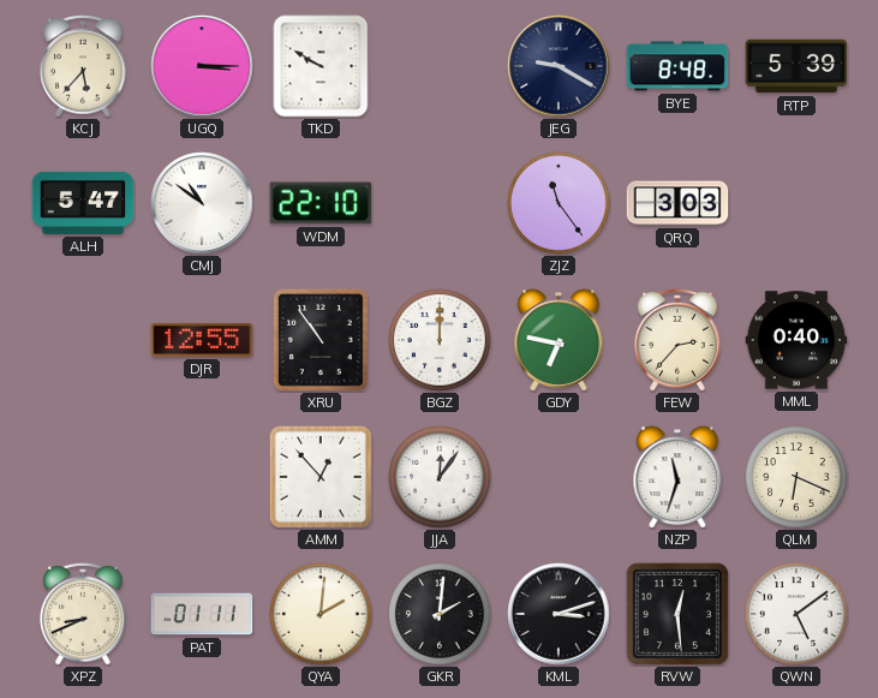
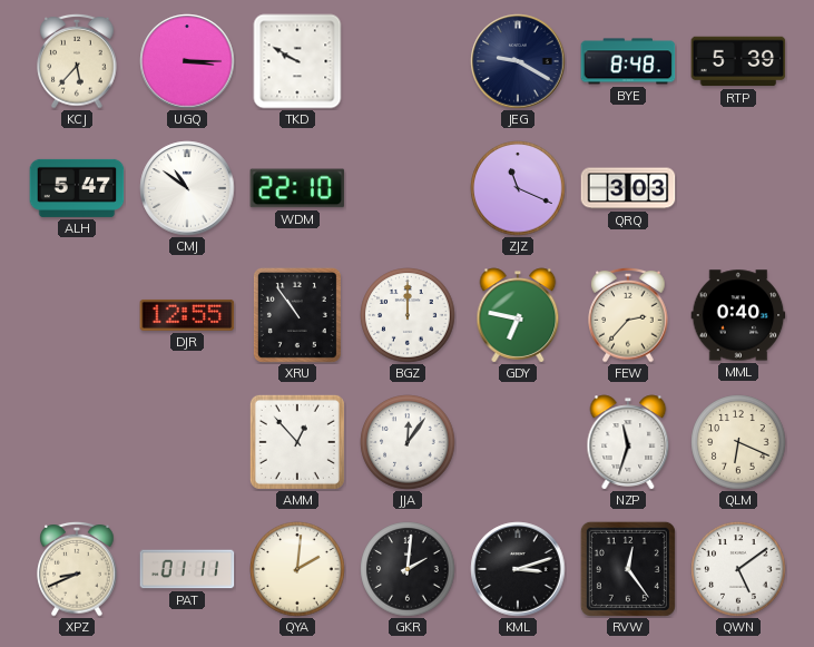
ZJZ: 11:24 -> 11:19
RVW: 12:29 -> 12:24
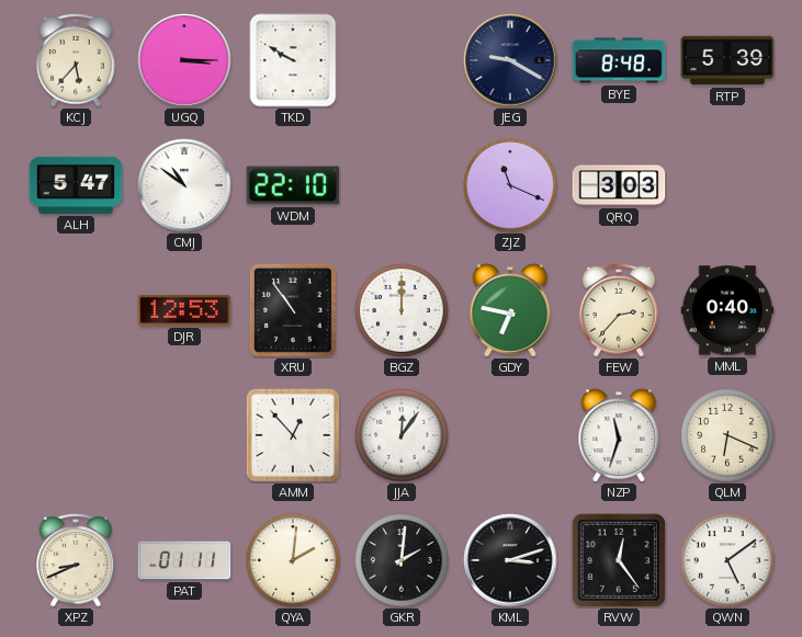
DJR: 12:55 -> 12:53
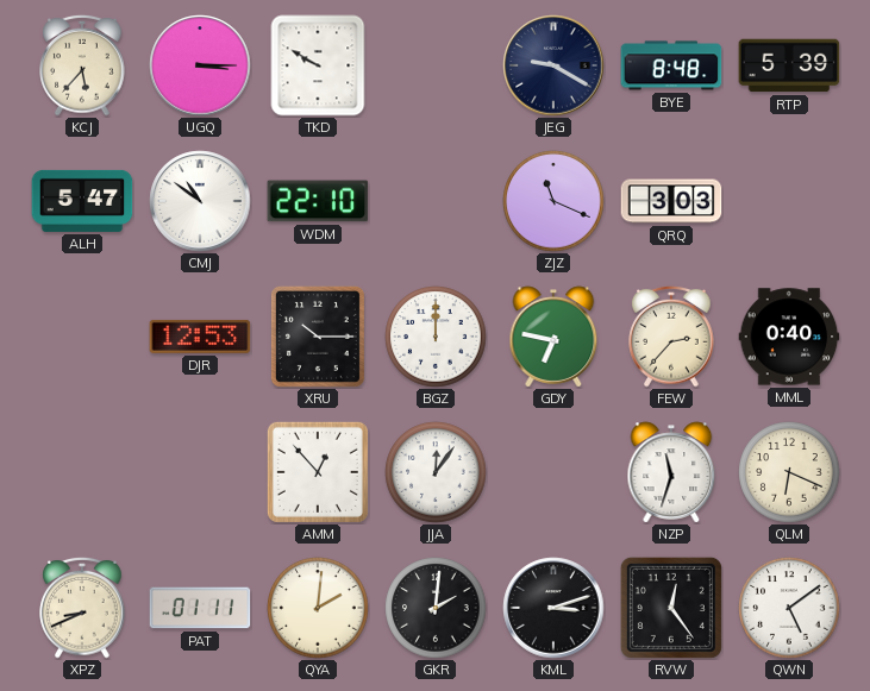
XRU: 10:54 -> 10:15
